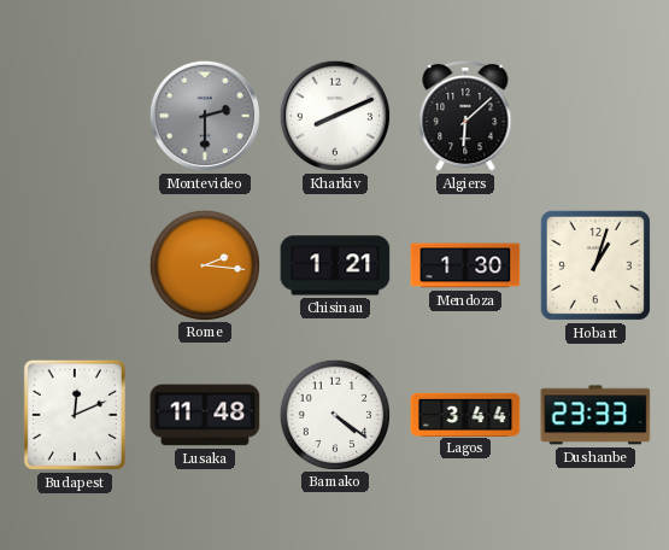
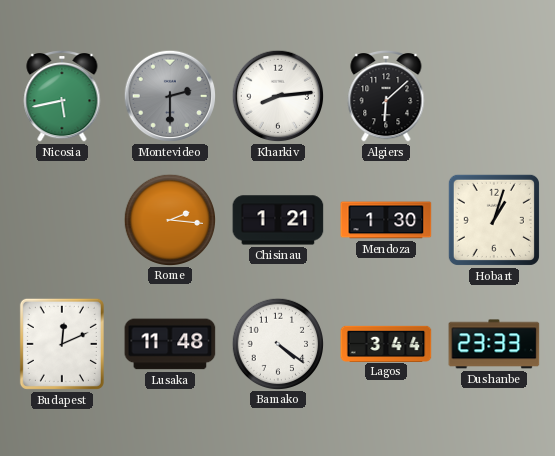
Nicosia: none -> 5:43
Kharkiv: 8:11 -> 8:14
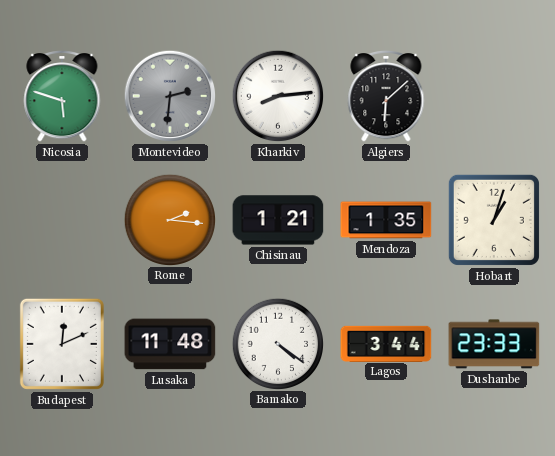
Nicosia: 5:43 -> 5:48
Montevideo: 2:30 -> 2:31
Mendoza: 1:30 -> 1:35
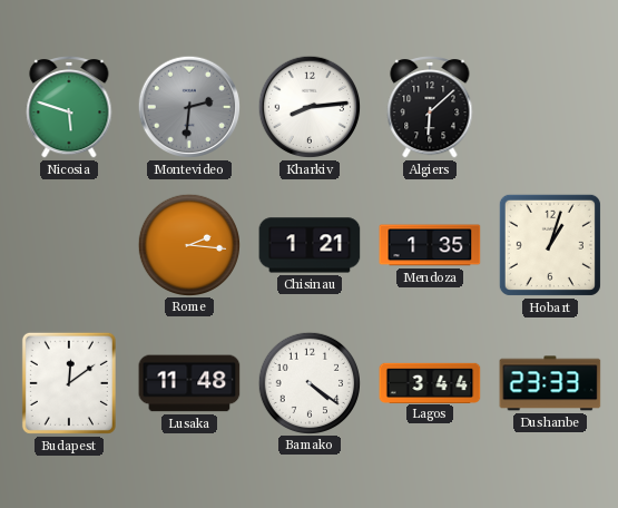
Budapest: 12:11 -> 12:09
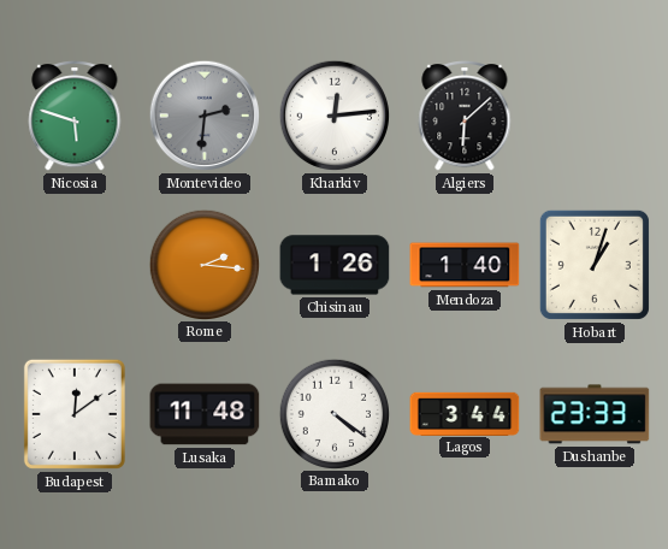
Kharkiv: 8:14 -> 12:14
Chisinau: 1:21 -> 1:26
Mendoza: 1:35 -> 1:40
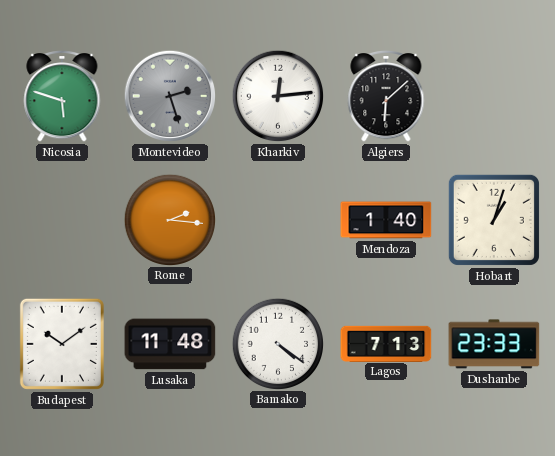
Montevideo: 2:31 -> 2:27
Chisinau: 1:26 -> none
Budapest: 12:09 -> 10:09
Lagos: 3:44 -> 7:13
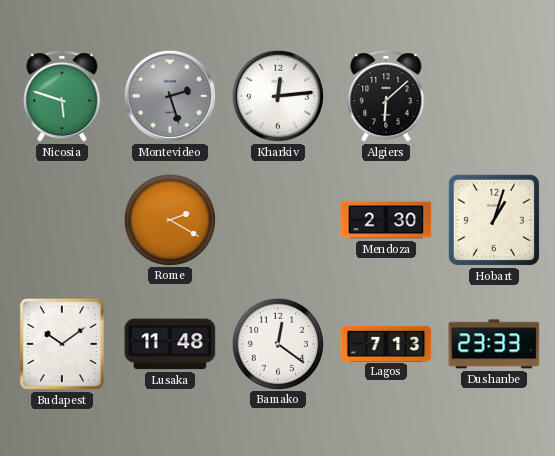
Rome: 2:16 -> 2:20
Mendoza: 1:40 -> 2:30
Bamako: 4:21 -> 12:21
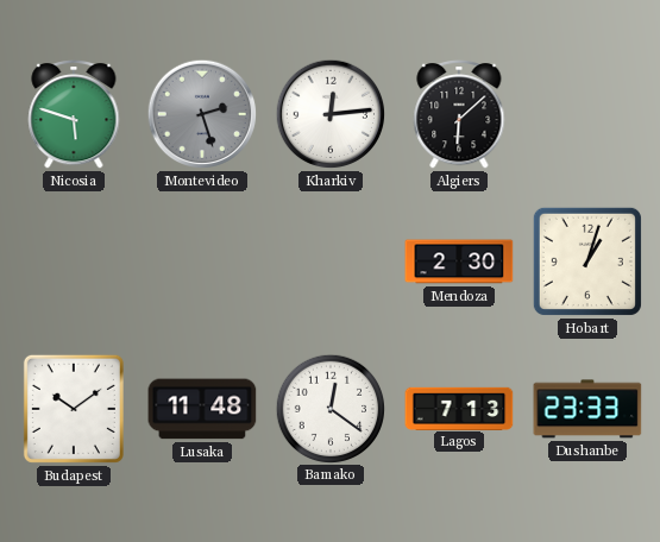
Rome: 2:20 -> none
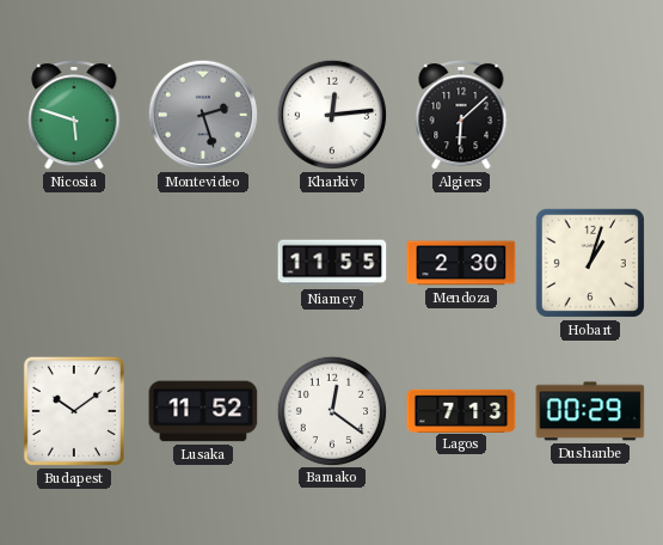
Niamey: none -> 11:55
Lusaka: 11:48 -> 11:52
Dushanbe: 23:33 -> 00:29
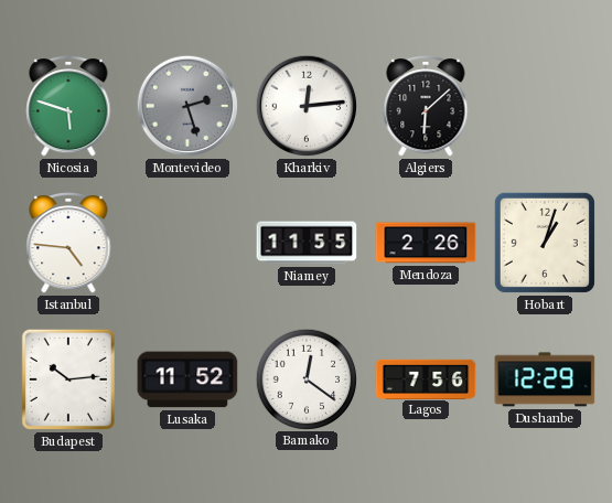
Istanbul: none -> 4:46
Mendoza: 2:30 -> 2:26
Budapest: 10:09 -> 10:14
Lagos: 7:13 -> 7:56
Dushanbe: 00:29 -> 12:29
